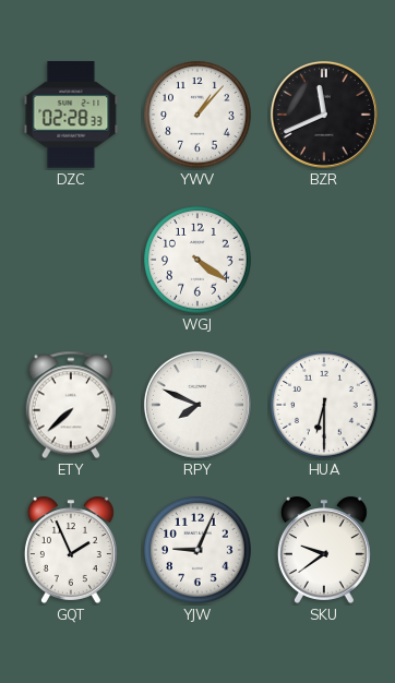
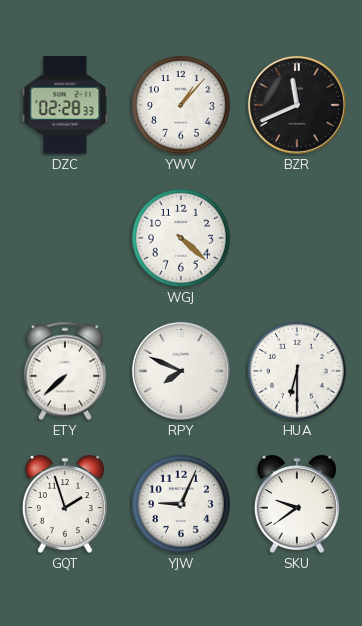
WGJ: 4:21 -> 4:22
GQT: 1:56 -> 1:57
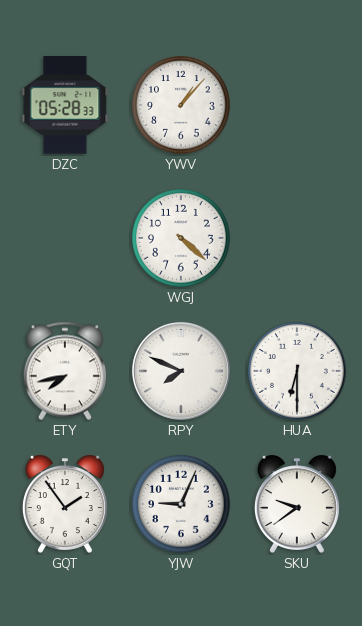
DZC: 02:28 -> 05:28
BZR: 11:41 -> none
ETY: 7:38 -> 7:43
GQT: 1:57 -> 1:54
